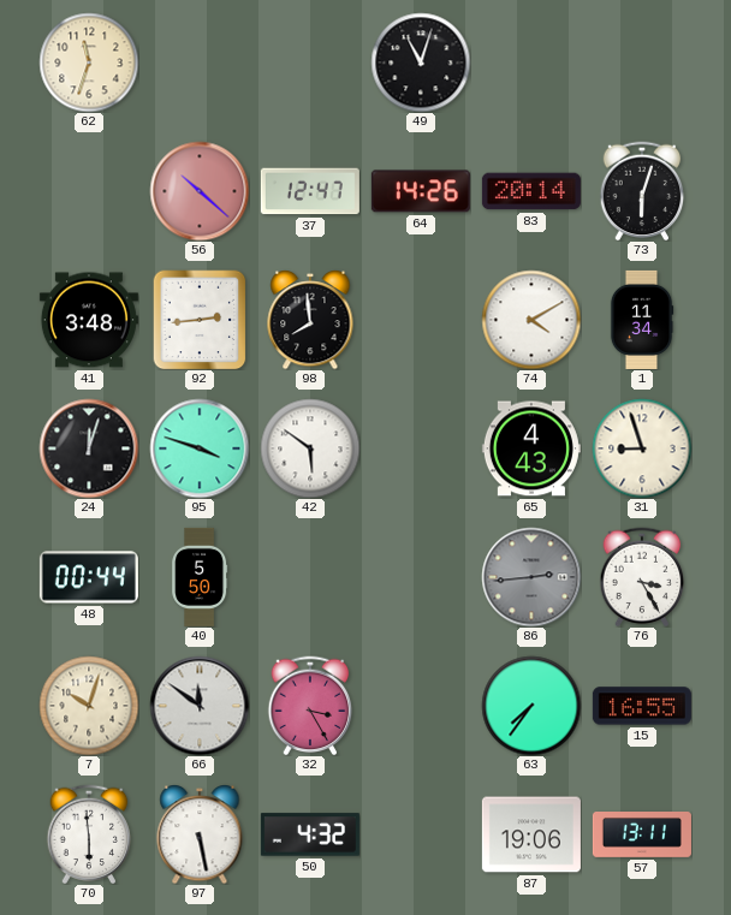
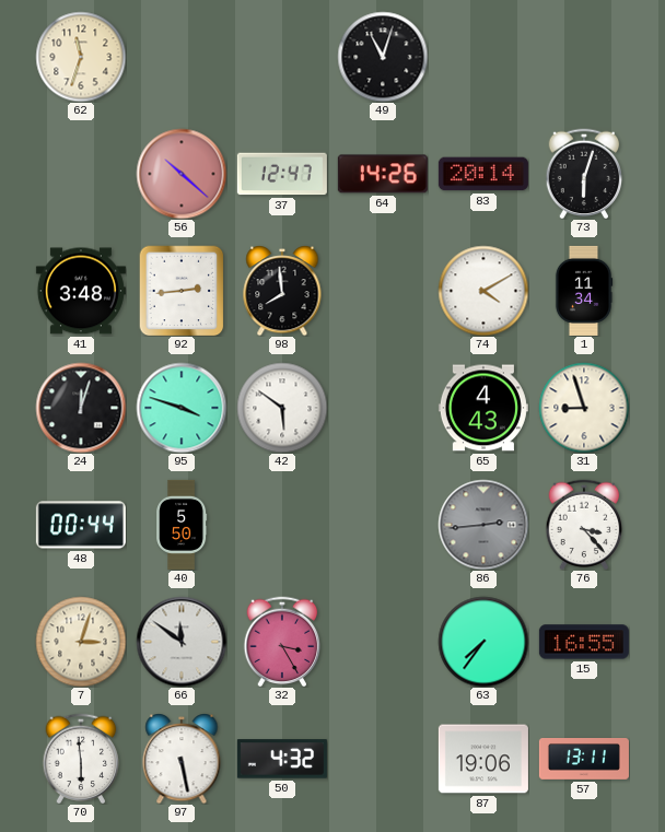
76: 3:25 -> 3:23
7: 10:03 -> 3:03
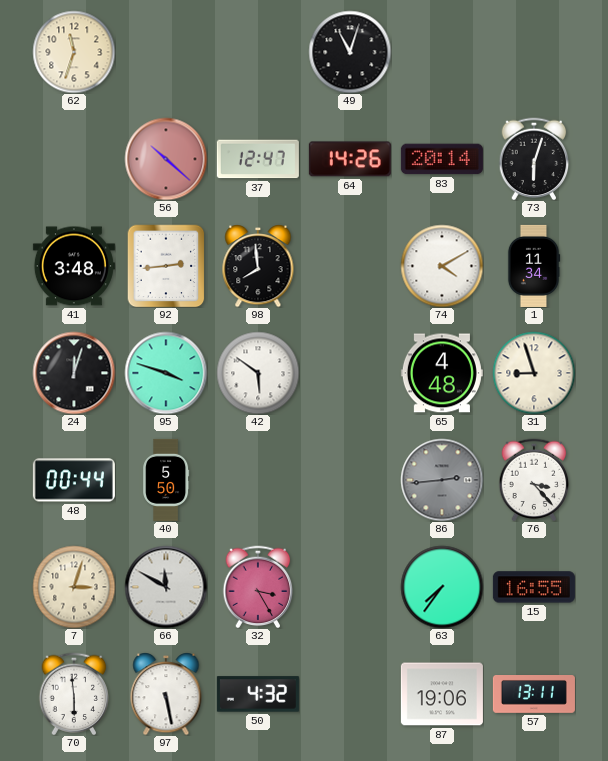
65: 4:43 -> 4:48
66: 11:51 -> 11:50
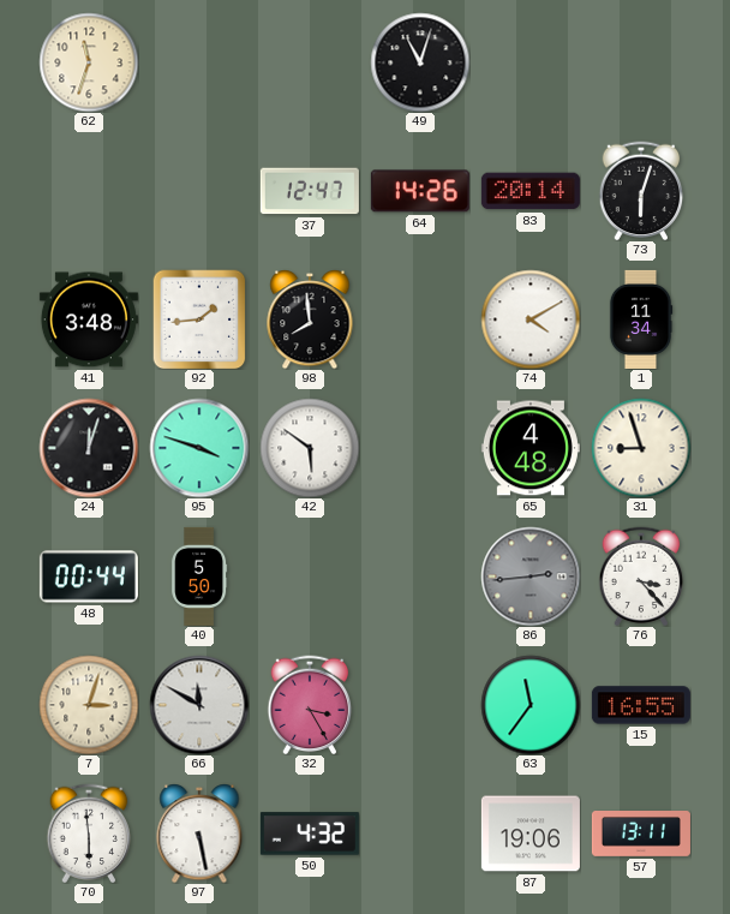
56: 10:22 -> none
92: 2:44 -> 1:44
63: 7:36 -> 11:36
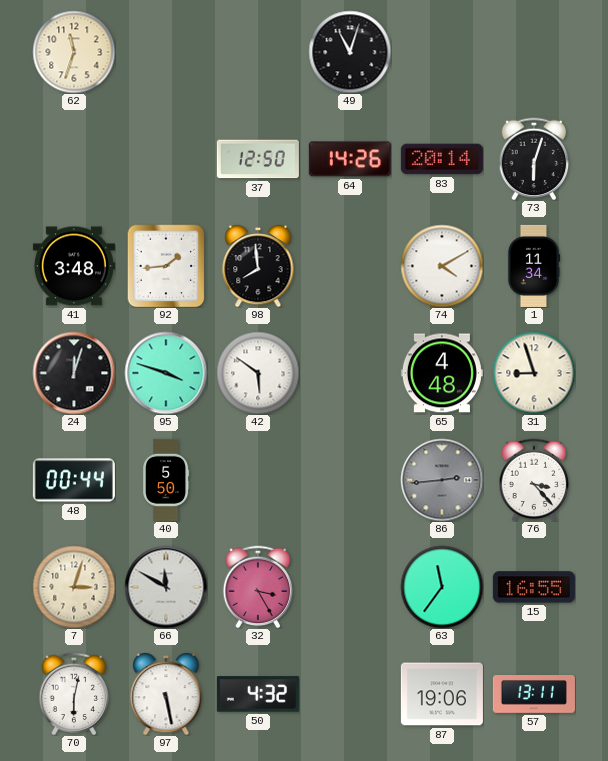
37: 12:47 -> 12:50
70: 5:59 -> 6:02
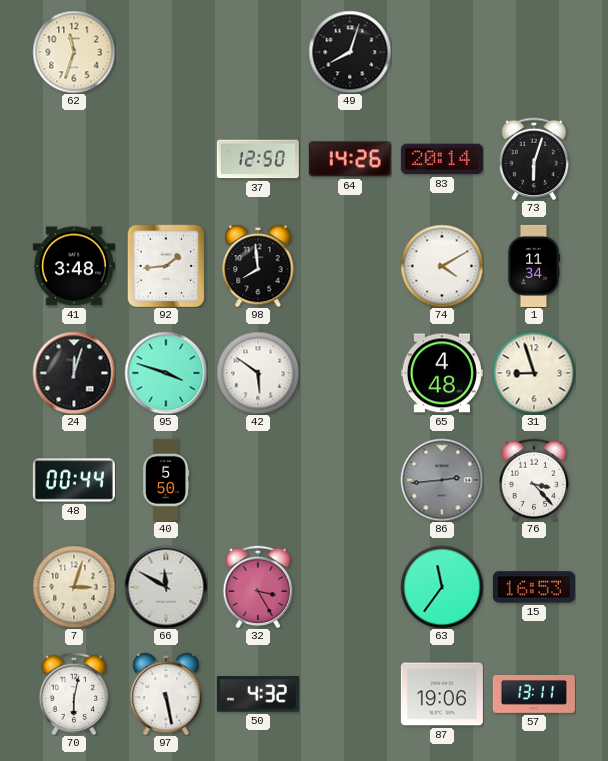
49: 11:03 -> 8:03
15: 16:55 -> 16:53
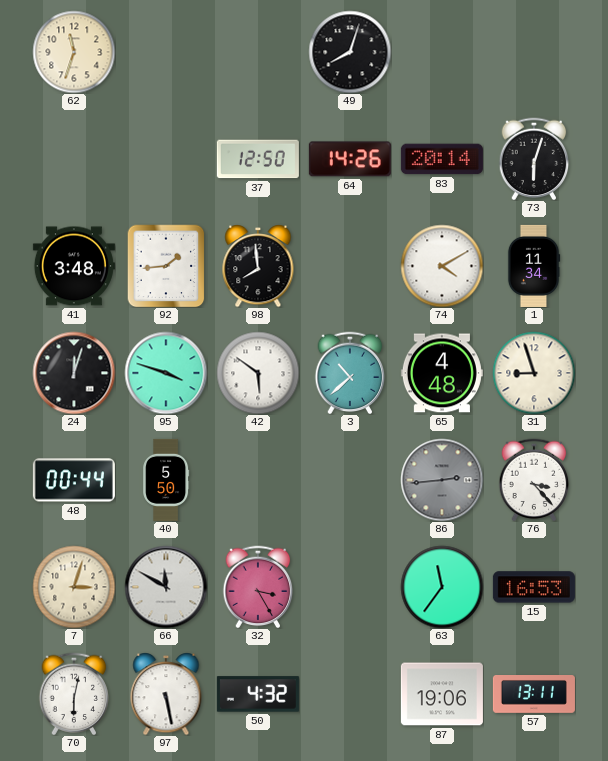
3: none -> 10:38
